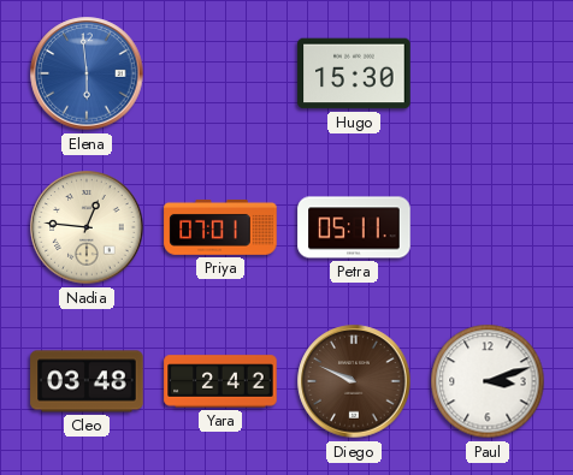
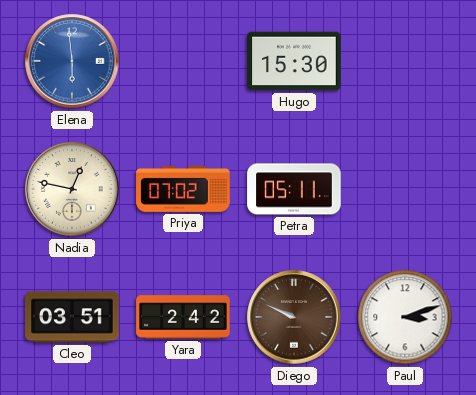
Nadia: 12:46 -> 12:47
Priya: 07:01 -> 07:02
Cleo: 03:48 -> 03:51
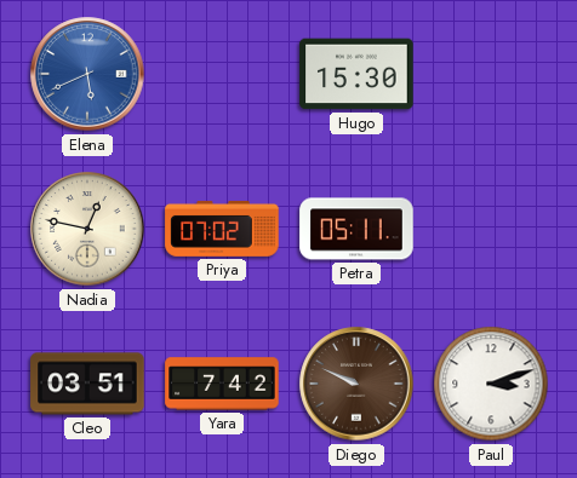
Elena: 5:59 -> 5:41
Yara: 2:42 -> 7:42
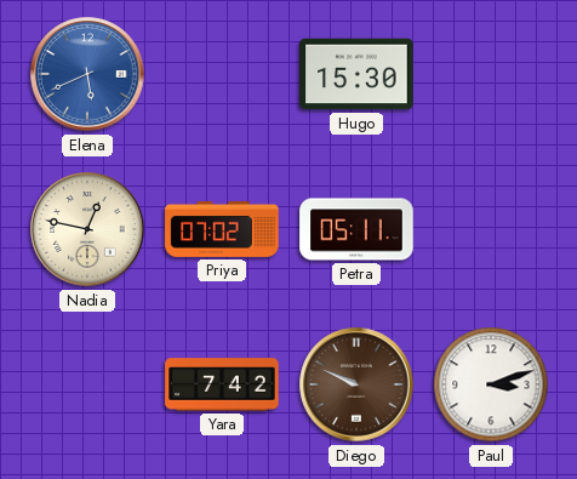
Cleo: 03:51 -> none
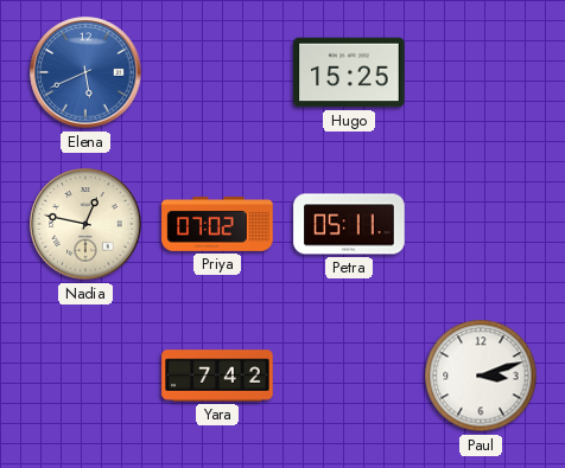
Hugo: 15:30 -> 15:25
Diego: 9:49 -> none
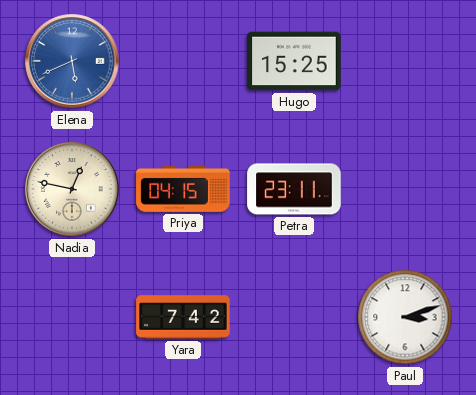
Priya: 07:02 -> 04:15
Petra: 05:11 -> 23:11
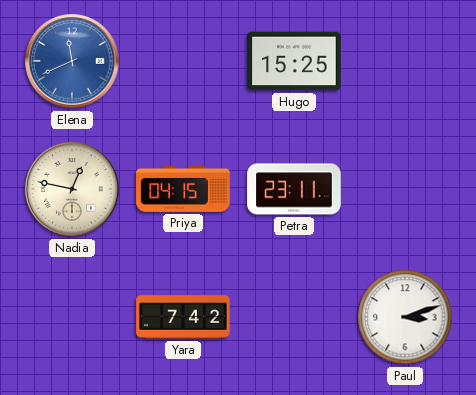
Elena: 5:41 -> 11:41
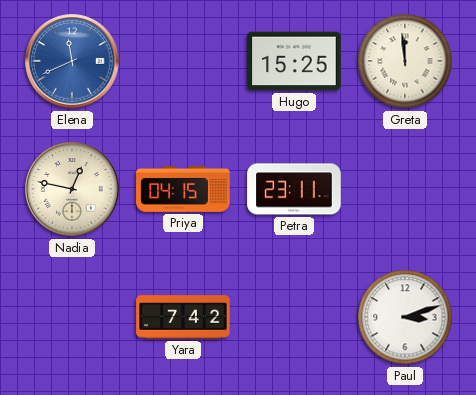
Greta: none -> 11:59
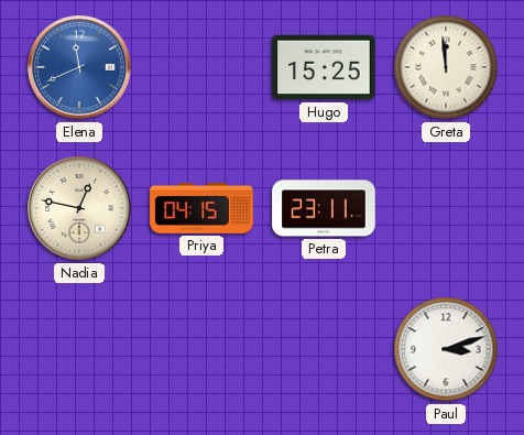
Yara: 7:42 -> none
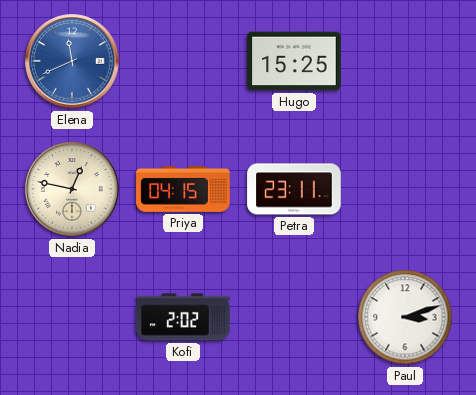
Greta: 11:59 -> none
Kofi: none -> 2:02
